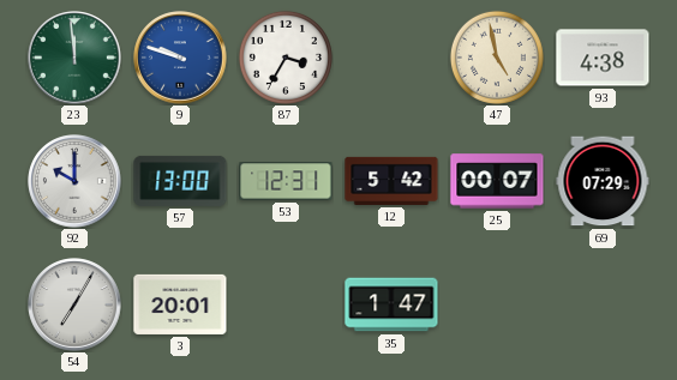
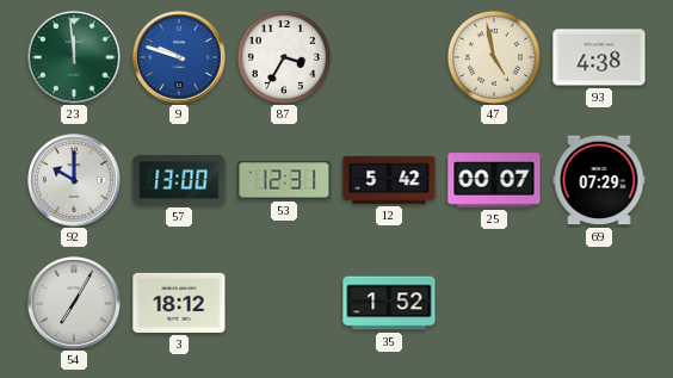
3: 20:01 -> 18:12
35: 1:47 -> 1:52
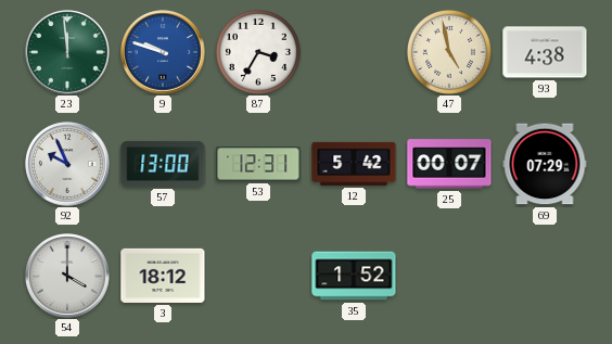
92: 10:00 -> 9:56
54: 7:05 -> 4:00
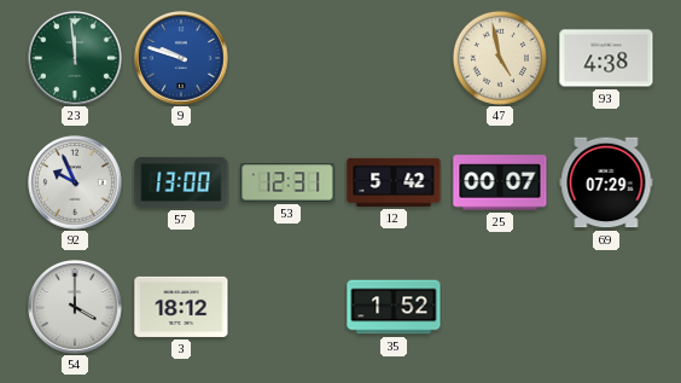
87: 3:35 -> none
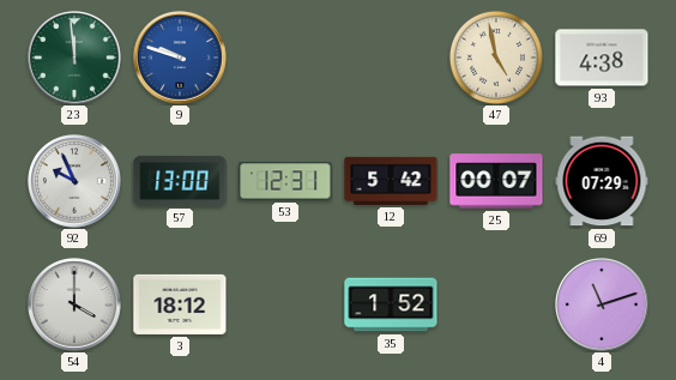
4: none -> 11:12
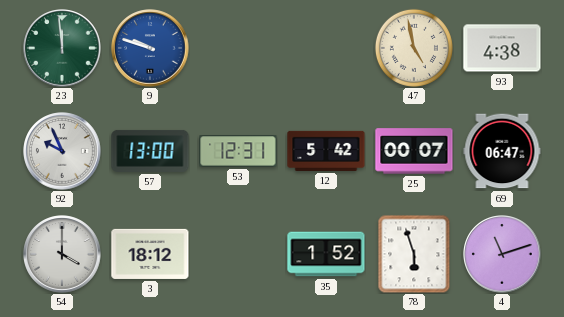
69: 07:29 -> 06:47
78: none -> 5:57
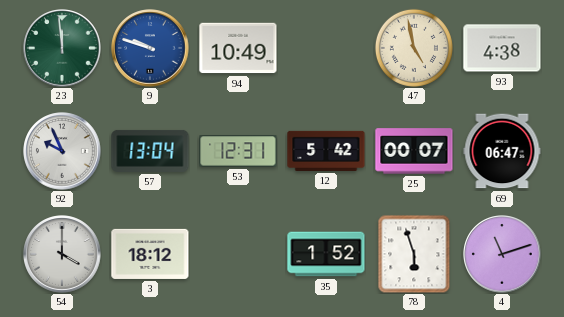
94: none -> 10:49
57: 13:00 -> 13:04
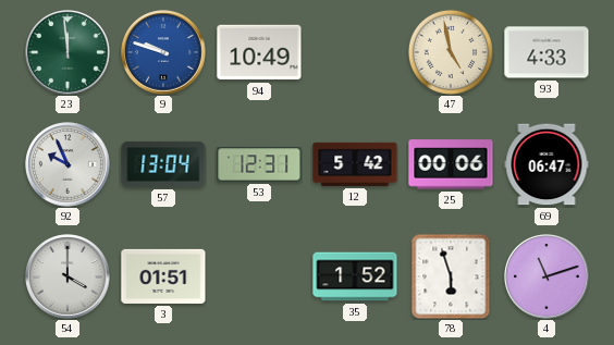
93: 4:38 -> 4:33
25: 00:07 -> 00:06
3: 18:12 -> 01:51
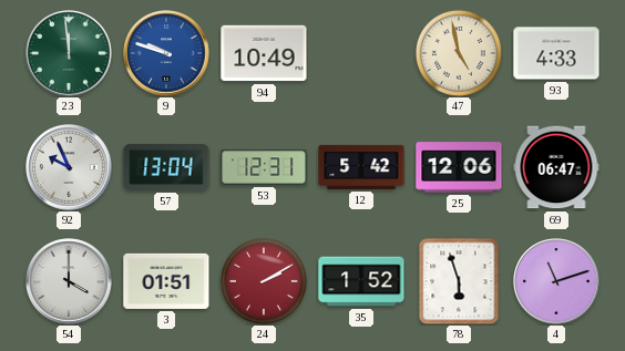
25: 00:06 -> 12:06
24: none -> 2:10
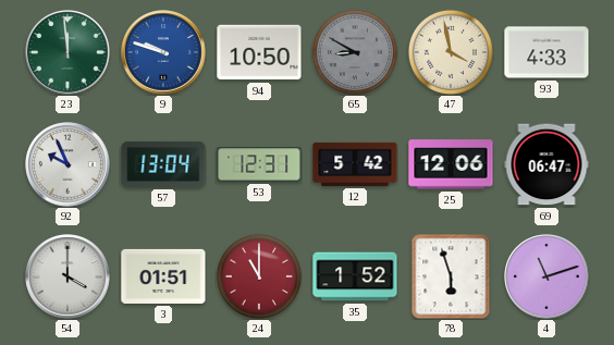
94: 10:49 -> 10:50
65: none -> 8:50
47: 4:58 -> 3:58
24: 2:10 -> 11:00
